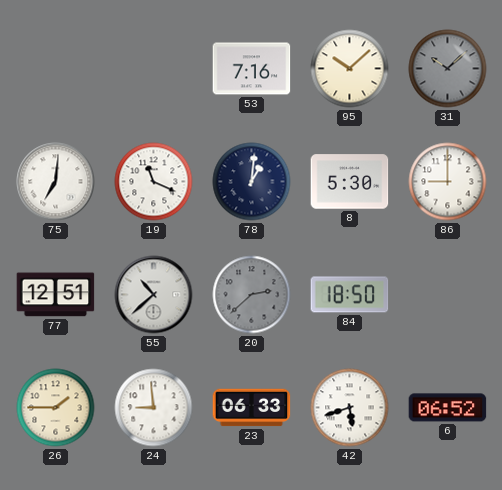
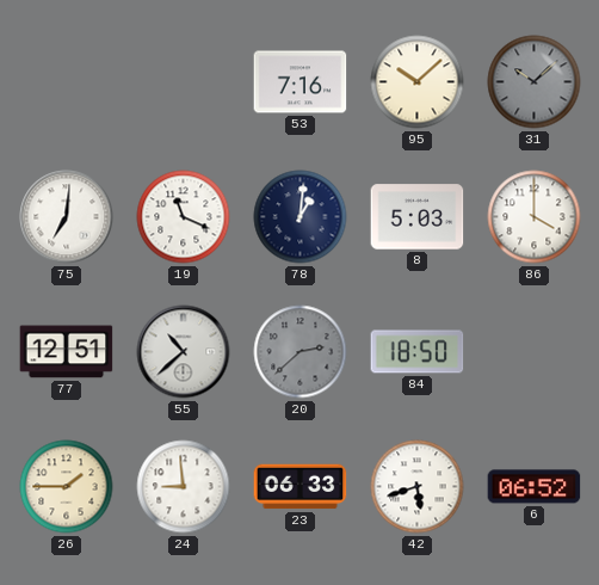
8: 5:30 -> 5:03
86: 9:00 -> 4:00
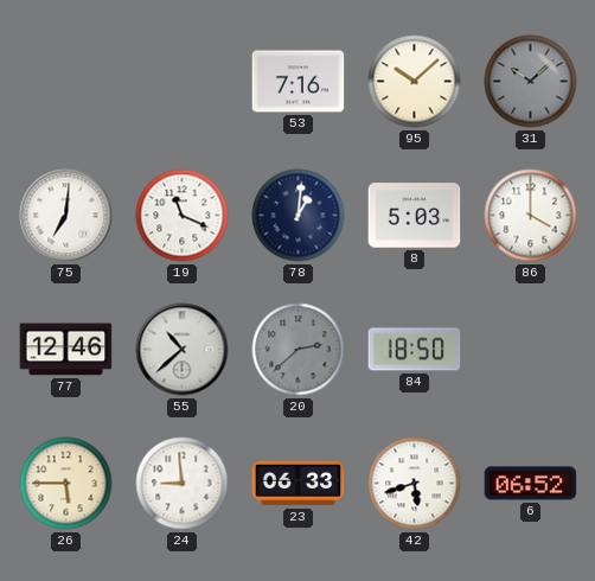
77: 12:51 -> 12:46
26: 1:45 -> 5:45
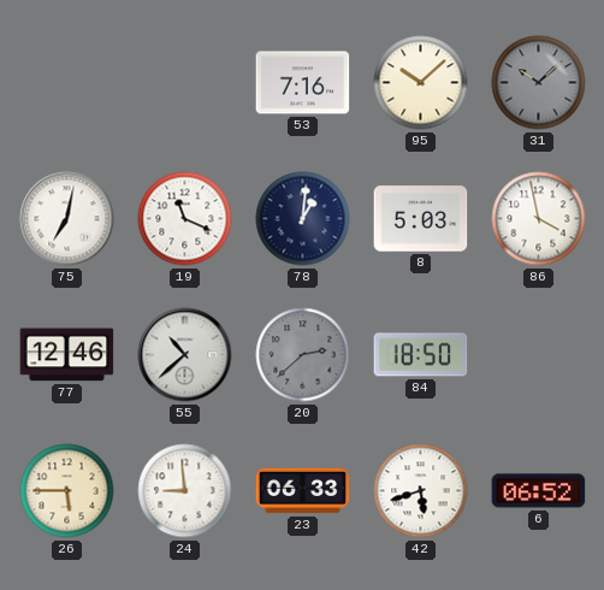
75: 7:01 -> 7:02
86: 4:00 -> 3:58
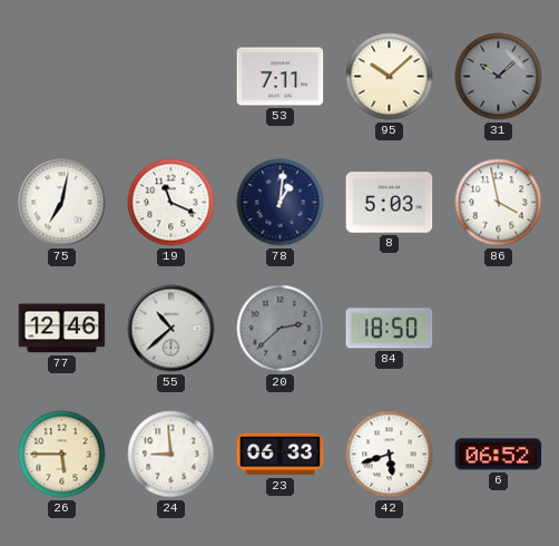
53: 7:16 -> 7:11
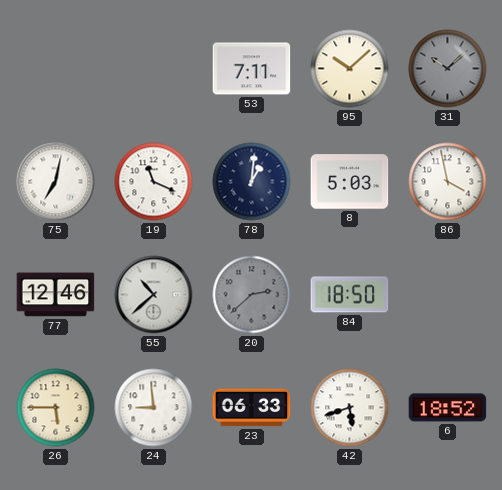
6: 06:52 -> 18:52
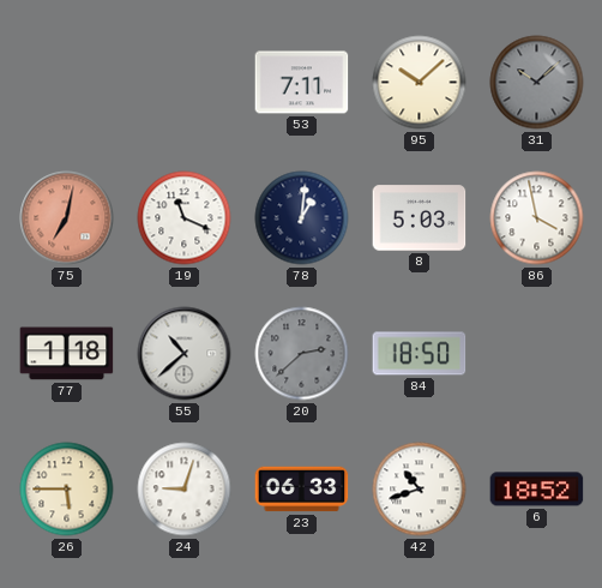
75 dial: white -> salmon
77: 12:46 -> 1:18
24: 8:59 -> 9:03
42: 5:42 -> 10:42
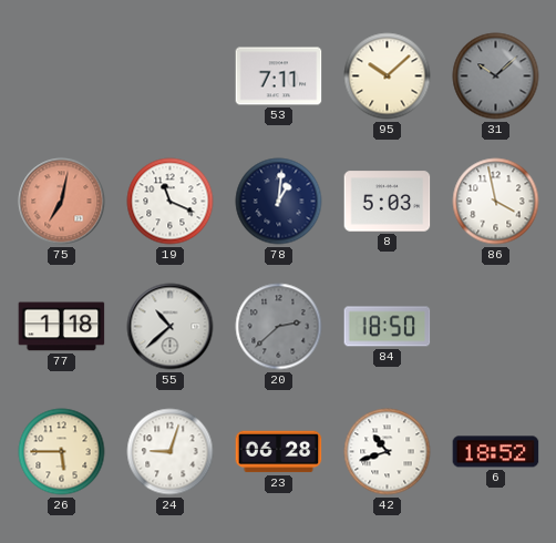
23: 06:33 -> 06:28
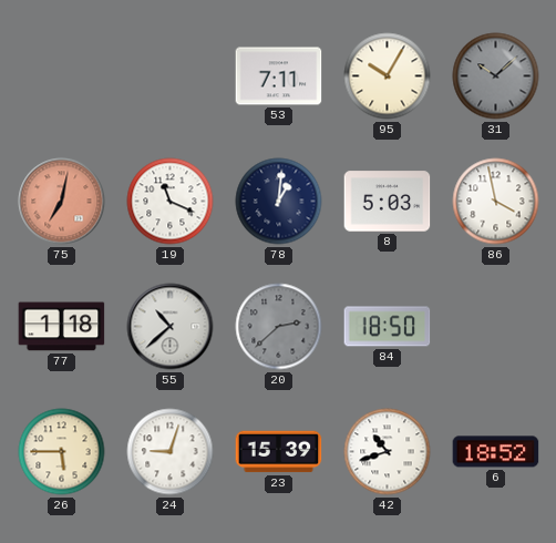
95: 10:08 -> 10:05
23: 06:28 -> 15:39
